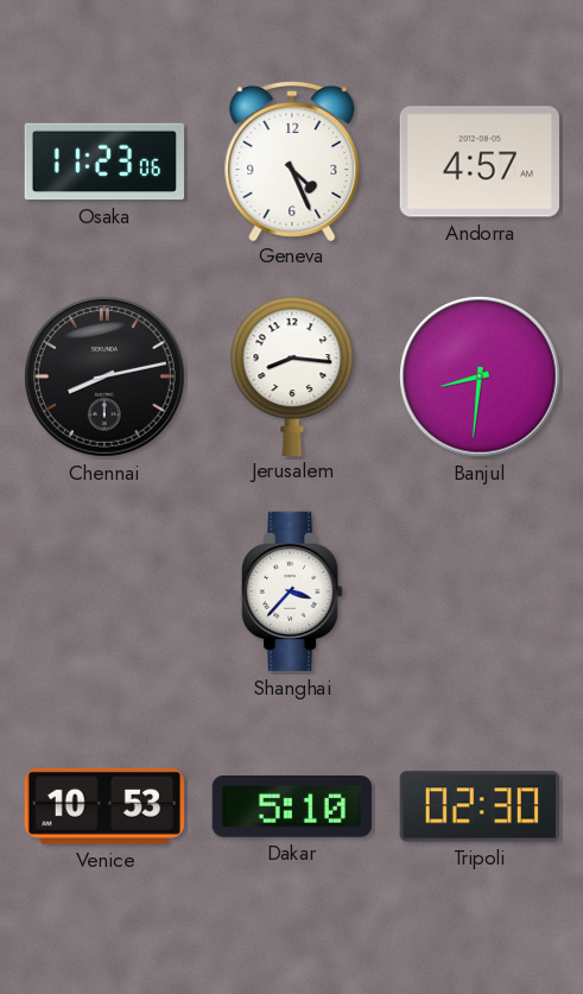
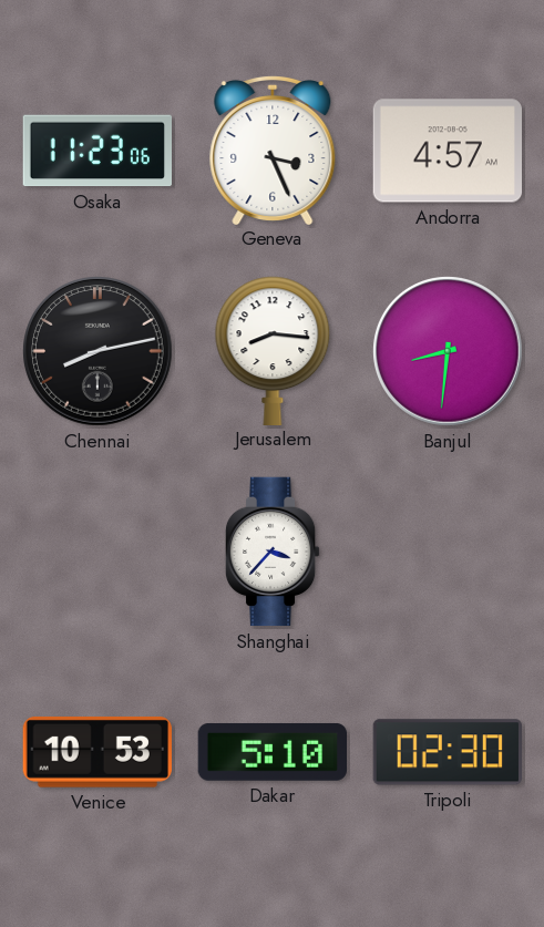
Geneva: 4:26 -> 3:26
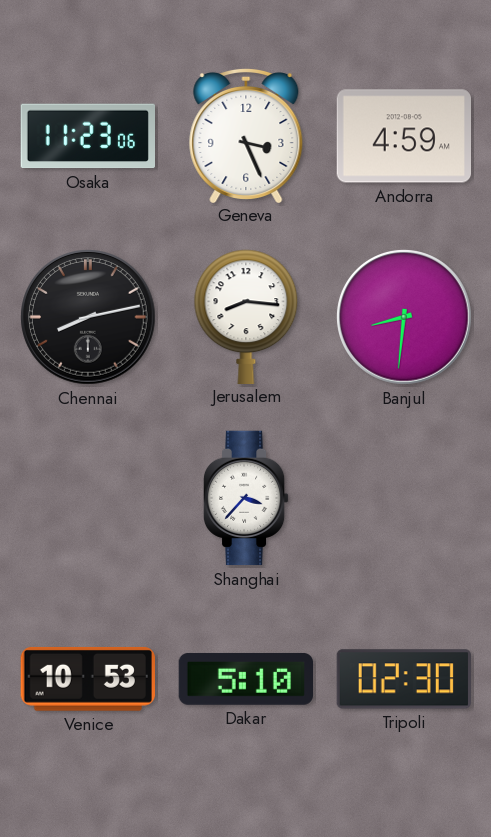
Andorra: 4:57 -> 4:59
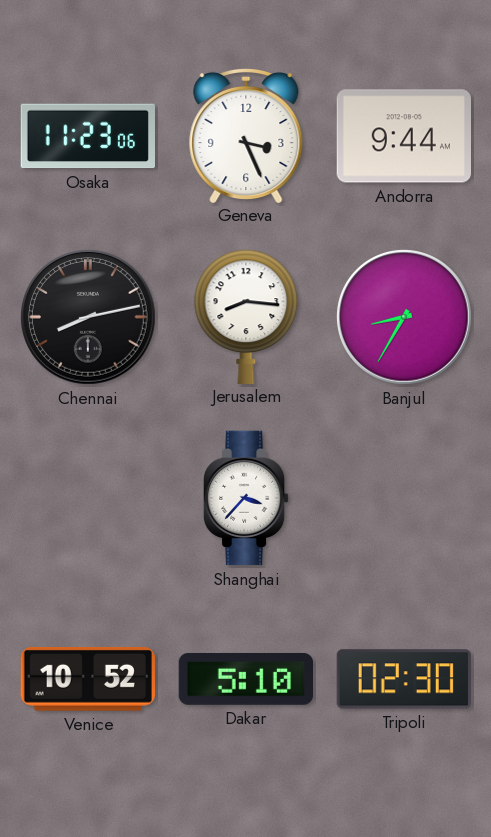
Andorra: 4:59 -> 9:44
Banjul: 8:31 -> 8:35
Venice: 10:53 -> 10:52
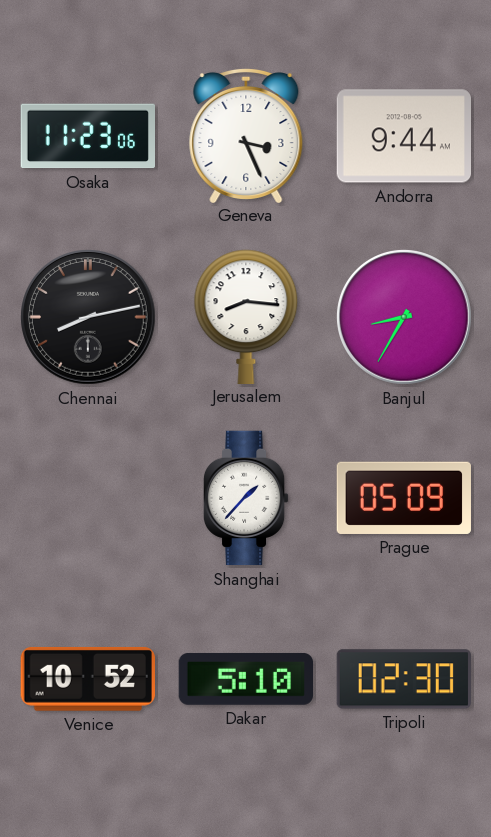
Shanghai: 3:37 -> 1:37
Prague: none -> 05:09
